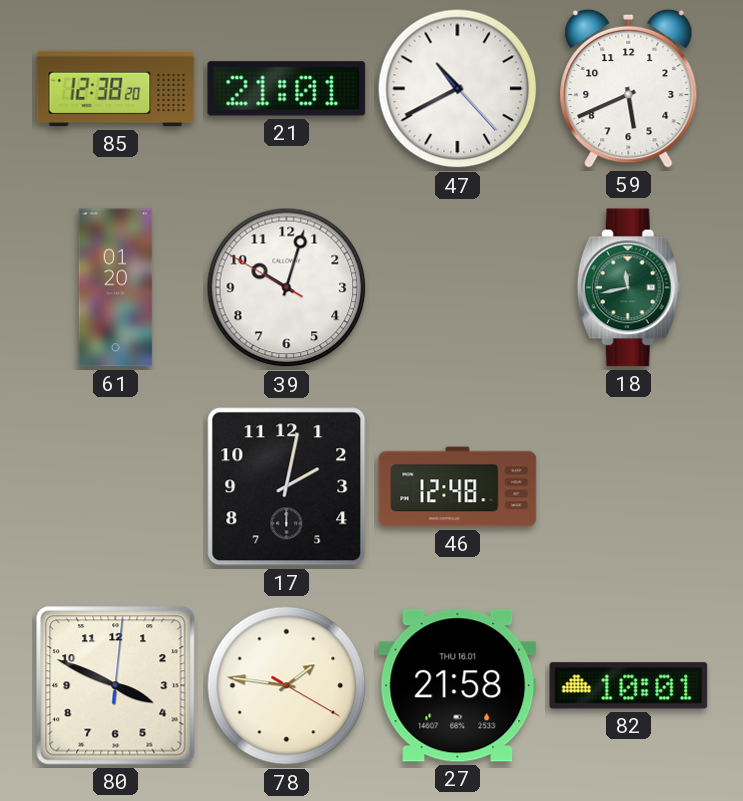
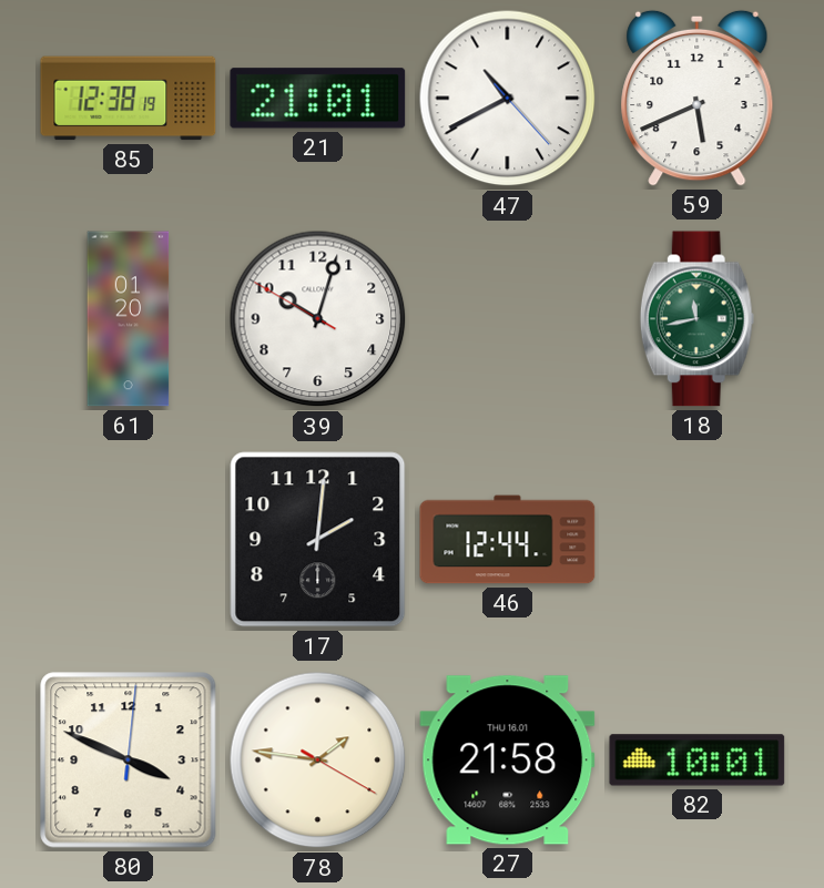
85: 12:38:20 -> 12:38:19
17: 2:02 -> 2:01
46: 12:48 -> 12:44
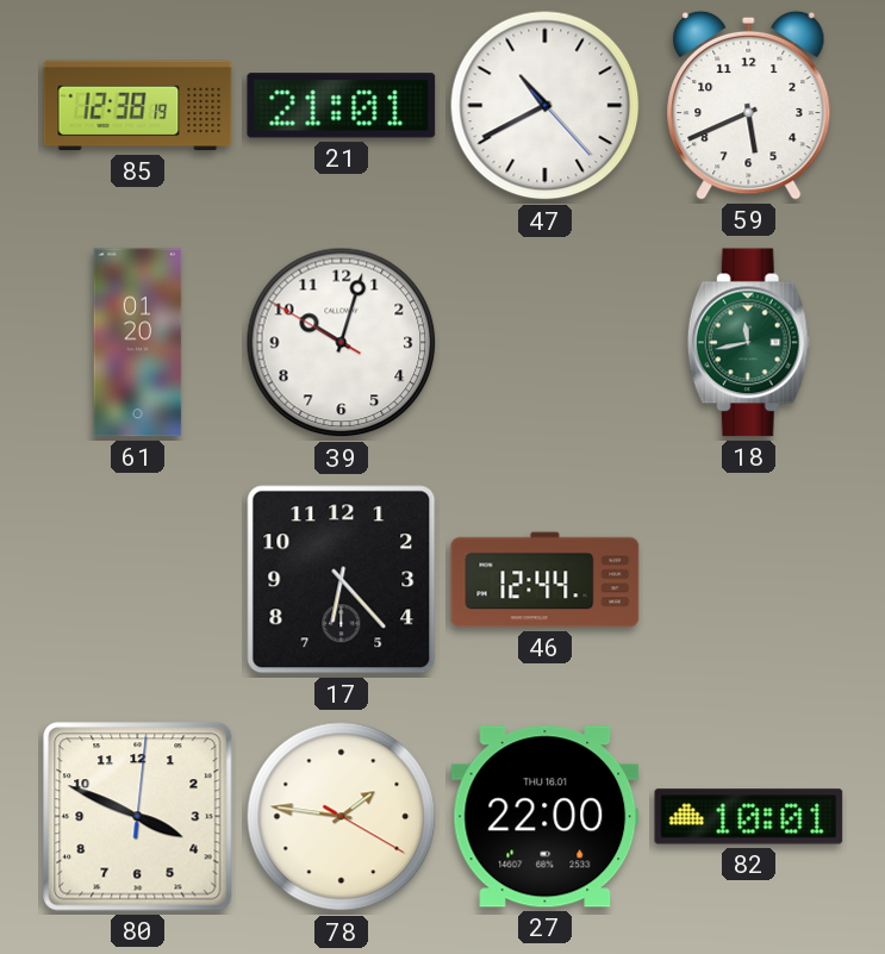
17: 2:01 -> 6:23
27: 21:58 -> 22:00
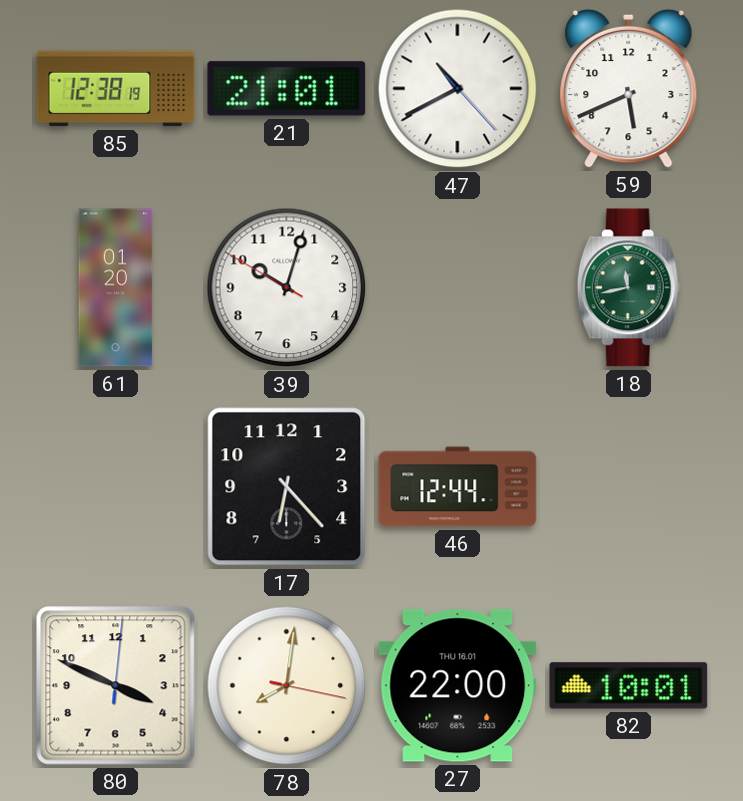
78: 1:46 -> 8:01
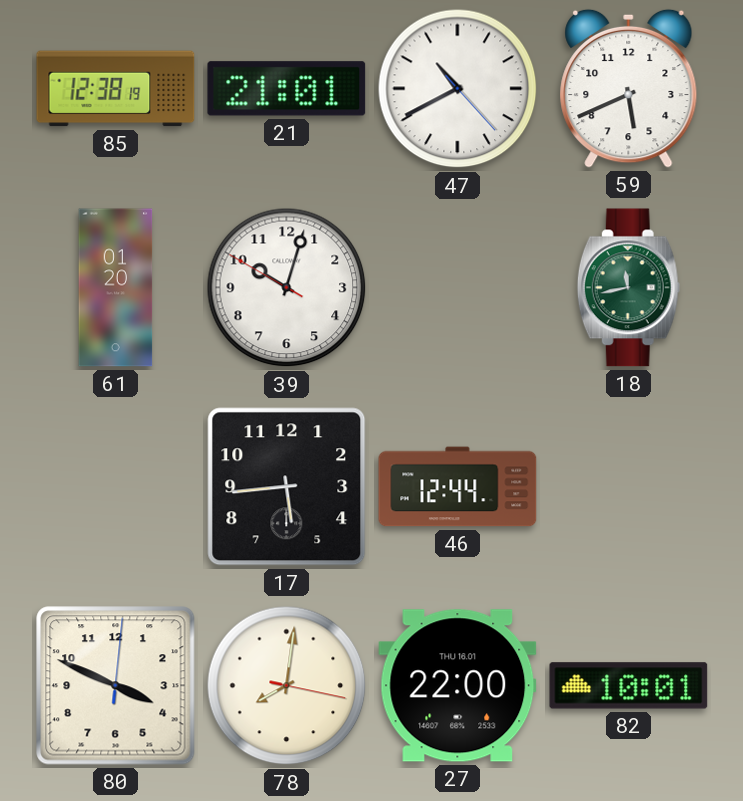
17: 6:23 -> 5:44
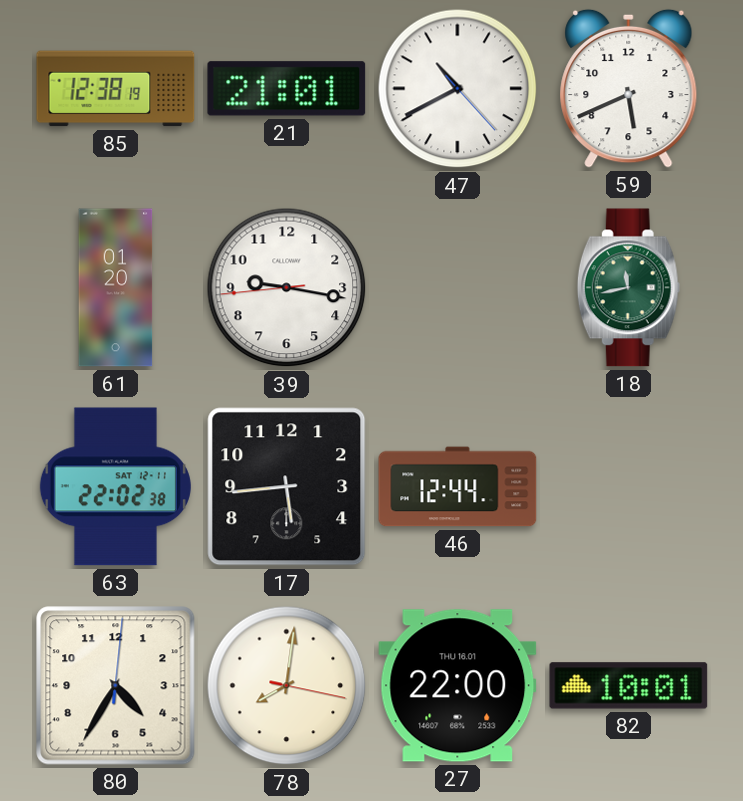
39: 10:02 -> 9:16
63: none -> 22:02
80: 3:49 -> 4:35
